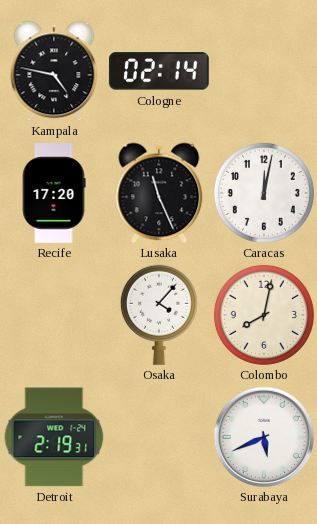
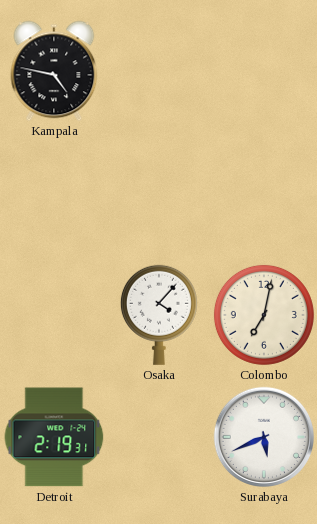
Cologne: 02:14 -> none
Recife: 17:20 -> none
Lusaka: 11:26 -> none
Caracas: 12:02 -> none
Colombo: 8:02 -> 7:02
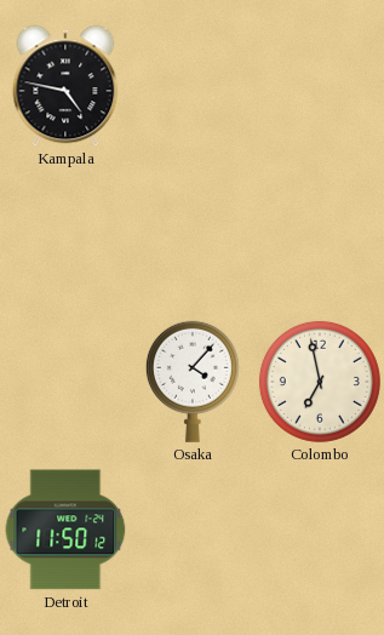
Colombo: 7:02 -> 6:58
Detroit: 2:19 -> 11:50
Surabaya: 5:41 -> none
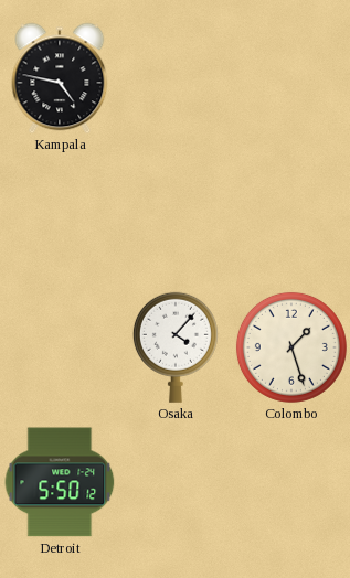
Colombo: 6:58 -> 1:27
Detroit: 11:50 -> 5:50
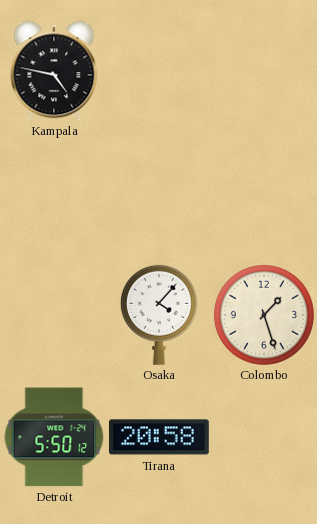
Tirana: none -> 20:58
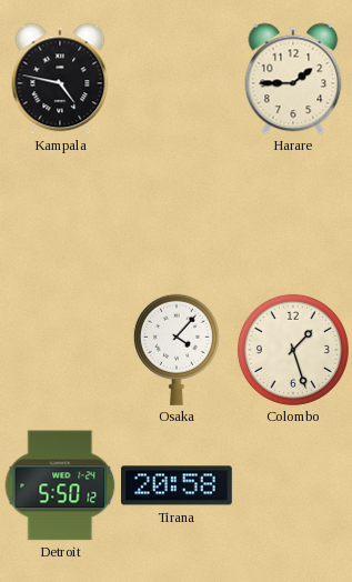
Harare: none -> 1:45
